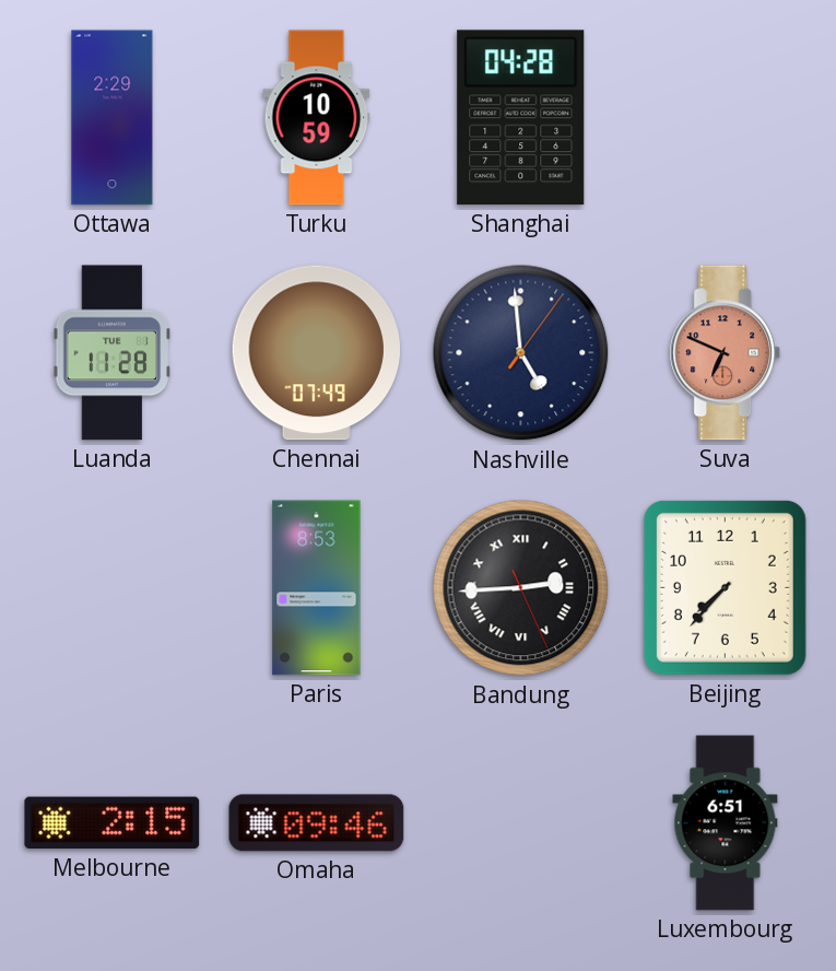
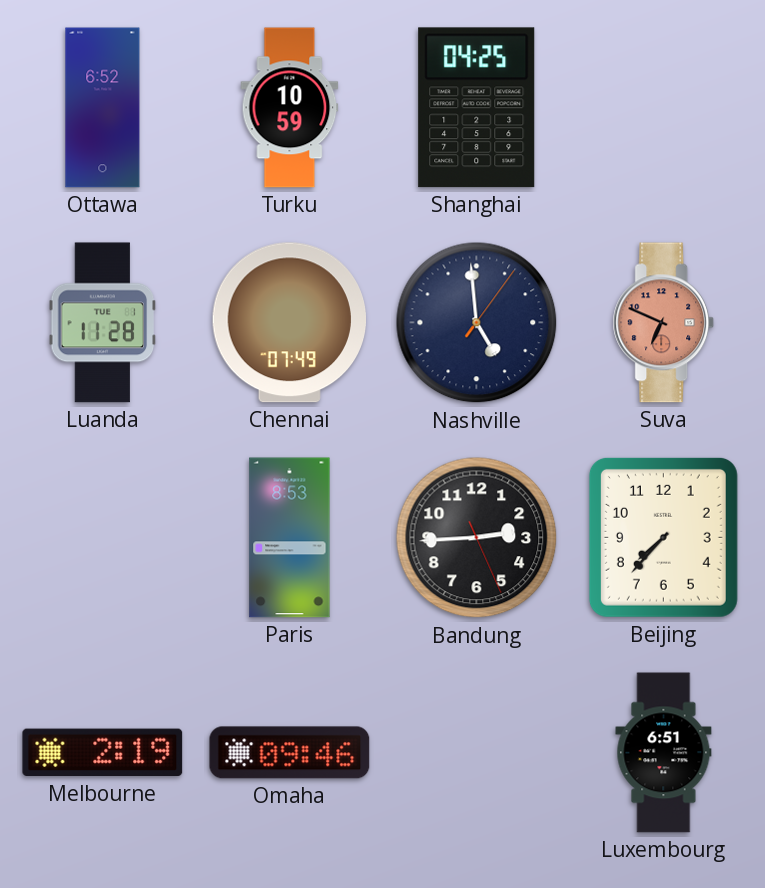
Ottawa: 2:29 -> 6:52
Shanghai: 04:28 -> 04:25
Bandung numerals: Roman -> Arabic
Melbourne: 2:15 -> 2:19
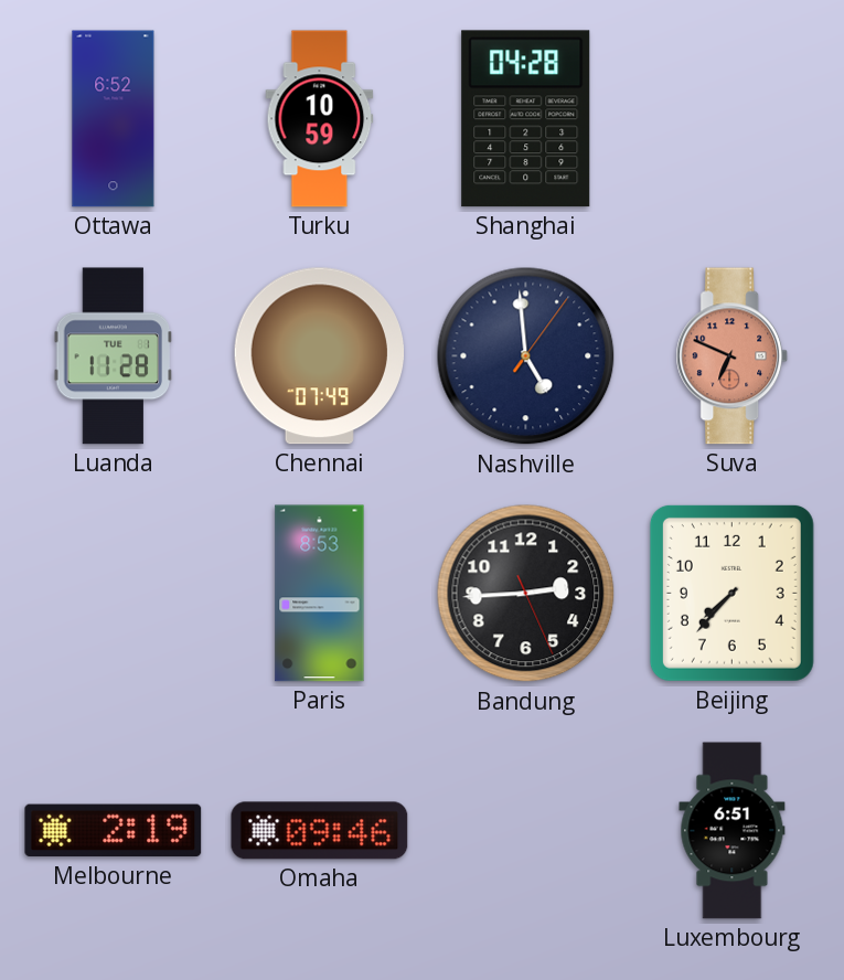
Shanghai: 04:25 -> 04:28
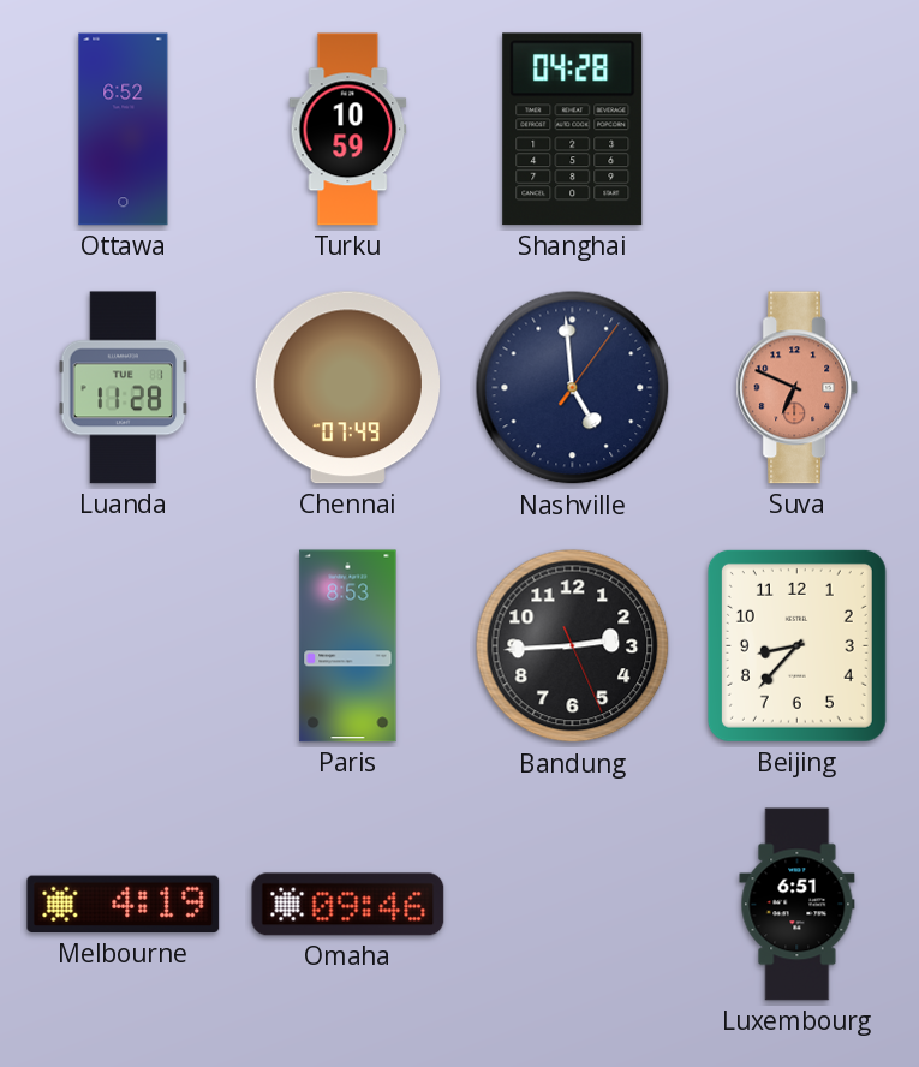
Beijing: 7:37 -> 8:37
Melbourne: 2:19 -> 4:19
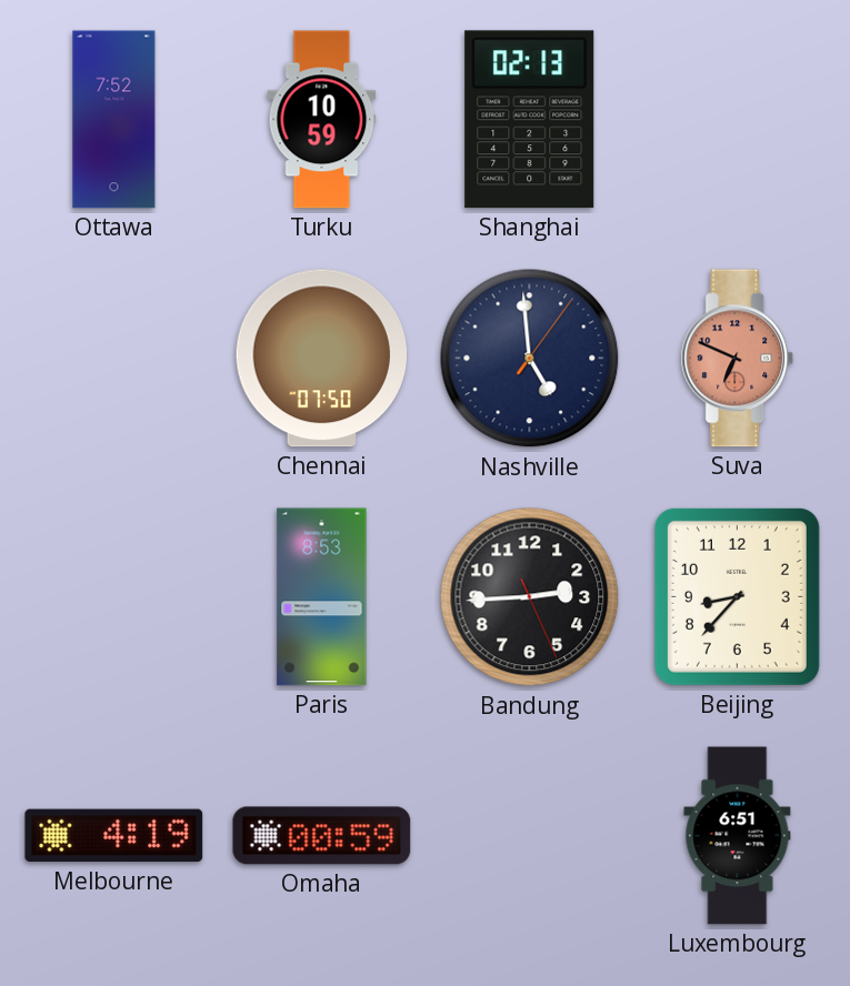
Ottawa: 6:52 -> 7:52
Shanghai: 04:28 -> 02:13
Luanda: 11:28 -> none
Chennai: 07:49 -> 07:50
Omaha: 09:46 -> 00:59
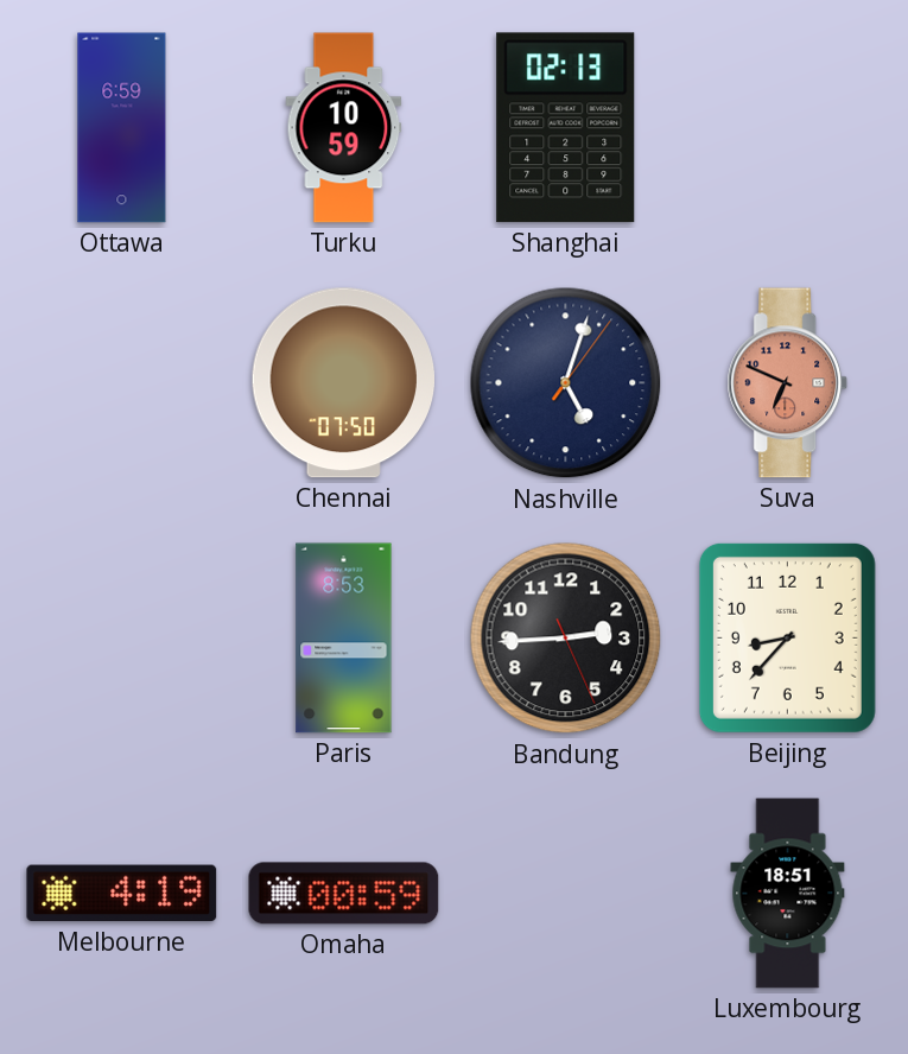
Ottawa: 7:52 -> 6:59
Nashville: 4:59 -> 5:03
Luxembourg: 6:51 -> 18:51
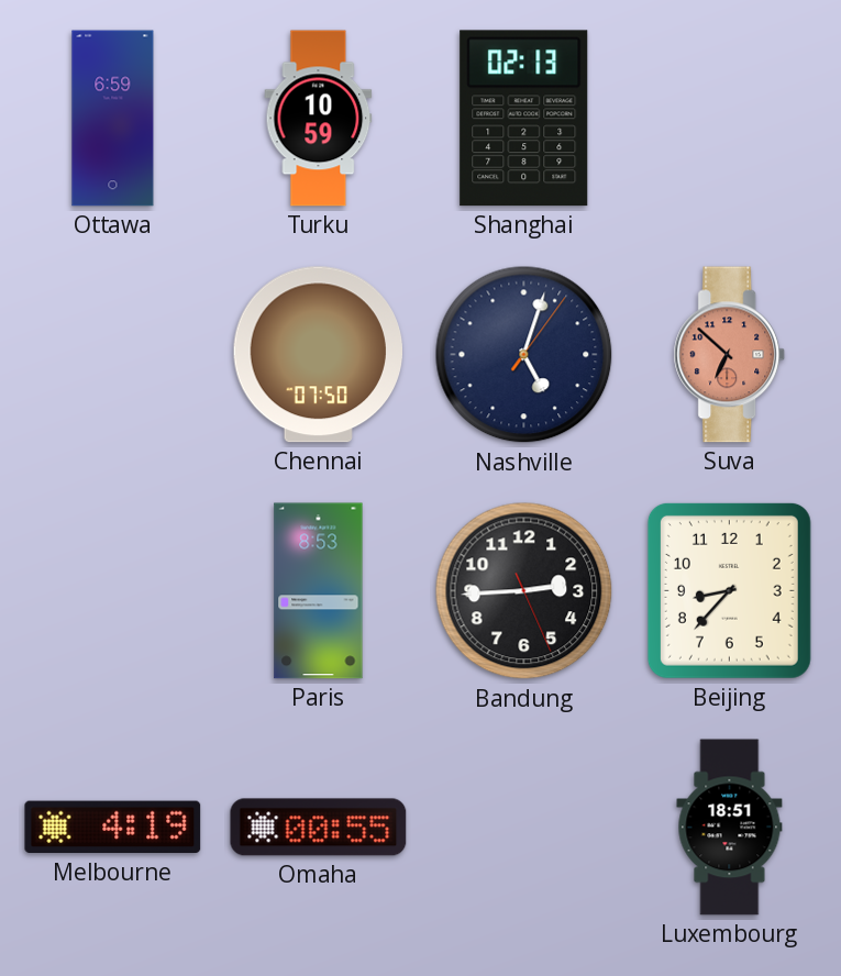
Suva: 6:49 -> 6:52
Omaha: 00:59 -> 00:55
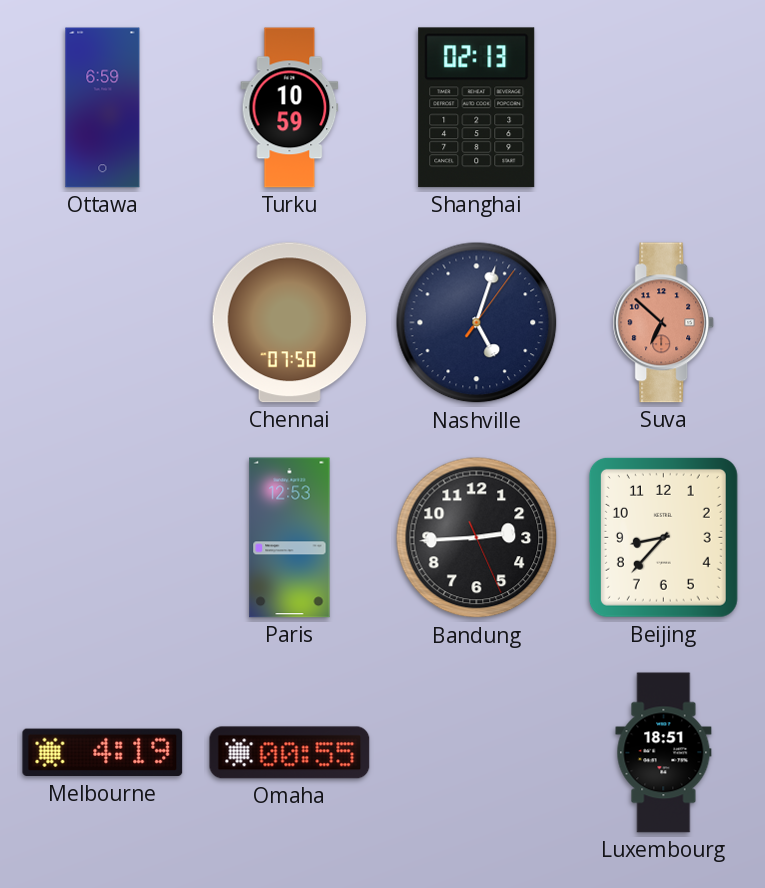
Paris: 8:53 -> 12:53
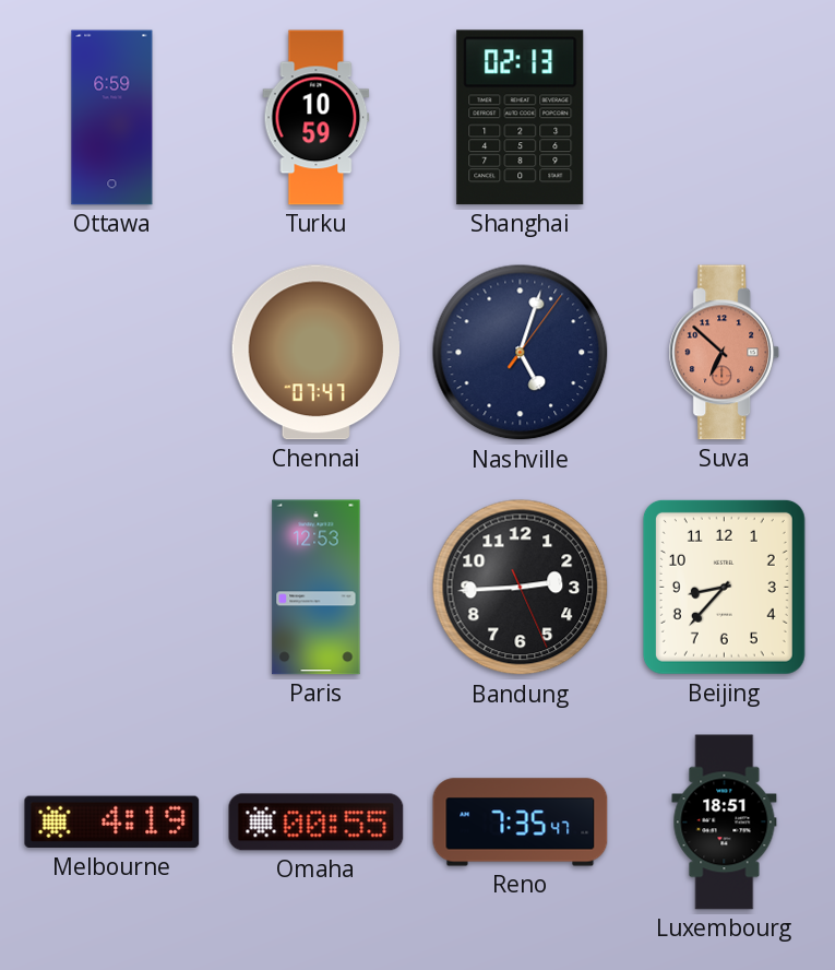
Chennai: 07:50 -> 07:47
Reno: none -> 7:35
